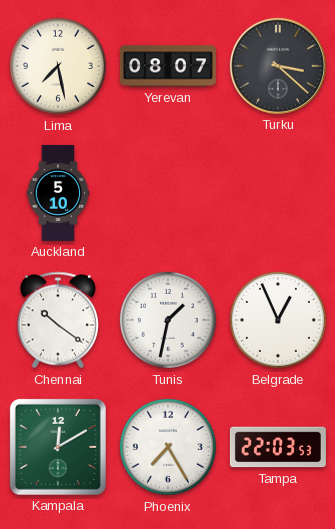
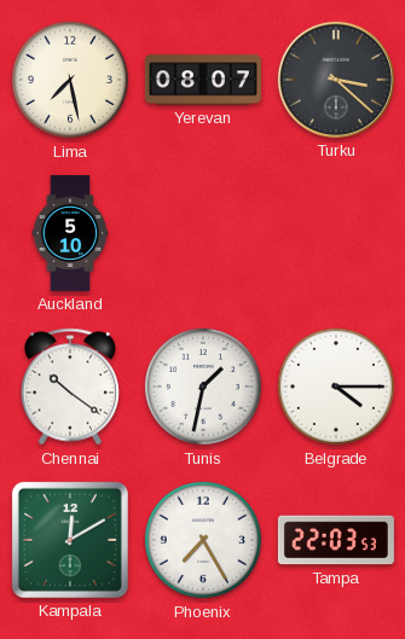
Belgrade: 12:56 -> 4:15
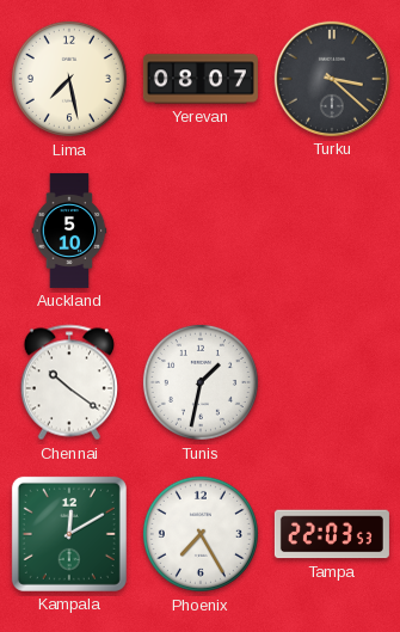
Belgrade: 4:15 -> none
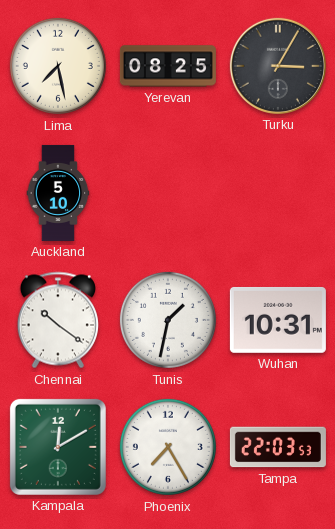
Yerevan: 08:07 -> 08:25
Turku: 3:22 -> 3:05
Wuhan: none -> 10:31
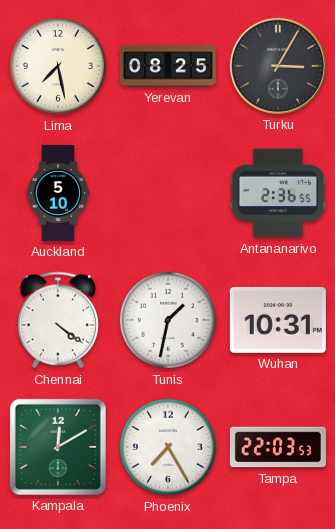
Antananarivo: none -> 2:36
Chennai: 10:21 -> 4:21
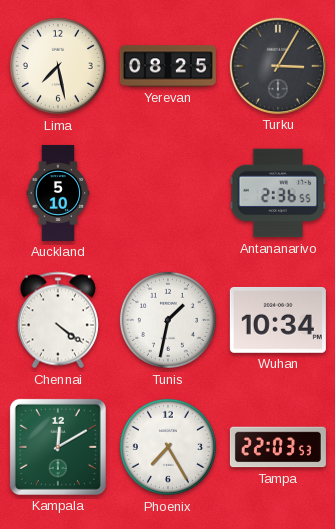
Wuhan: 10:31 -> 10:34
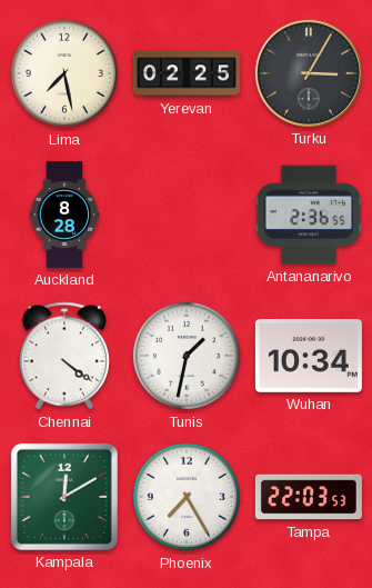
Yerevan: 08:25 -> 02:25
Auckland: 5:10 -> 8:28
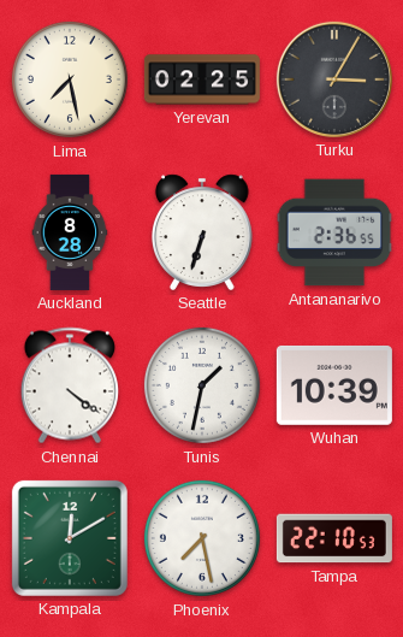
Seattle: none -> 6:33
Wuhan: 10:34 -> 10:39
Phoenix: 7:25 -> 7:28
Tampa: 22:03 -> 22:10
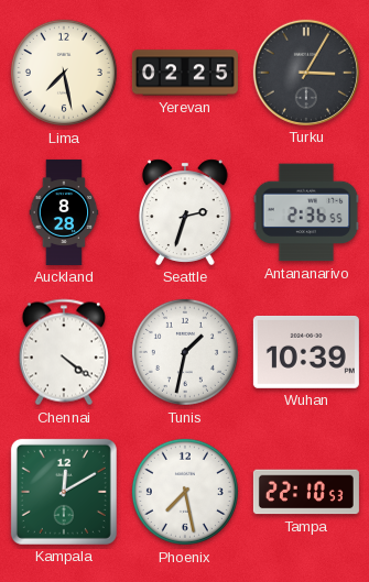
Seattle: 6:33 -> 2:33
